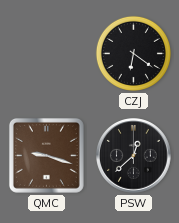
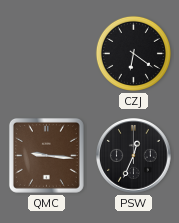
QMC: 9:18 -> 9:16
PSW: 12:38 -> 12:34
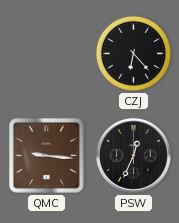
CZJ: 6:21 -> 6:23
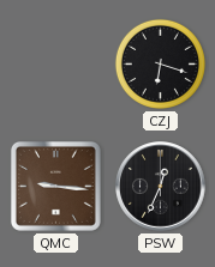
CZJ: 6:23 -> 6:18
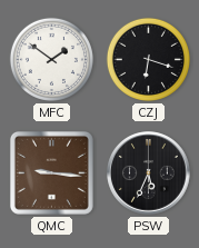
MFC: none -> 1:51
PSW: 12:34 -> 5:34
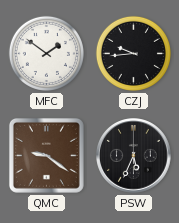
CZJ: 6:18 -> 9:44
QMC: 9:16 -> 9:21
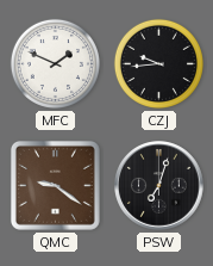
MFC: 1:51 -> 1:49
PSW: 5:34 -> 7:03
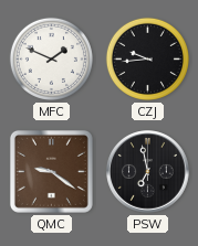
PSW: 7:03 -> 6:58
